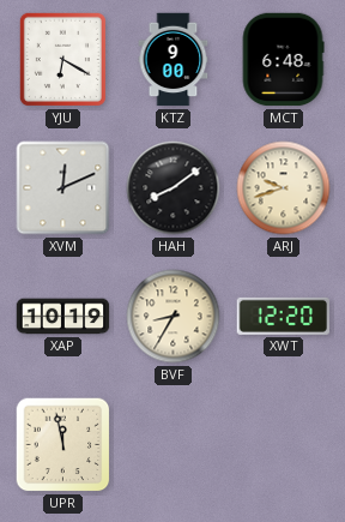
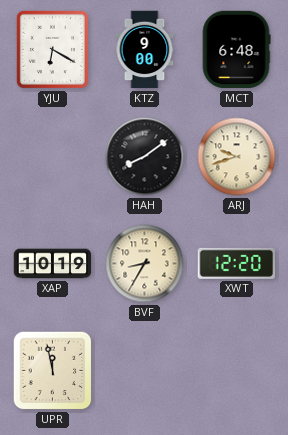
XVM: 12:11 -> none
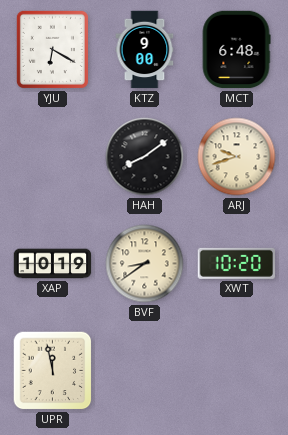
BVF: 8:35 -> 8:39
XWT: 12:20 -> 10:20
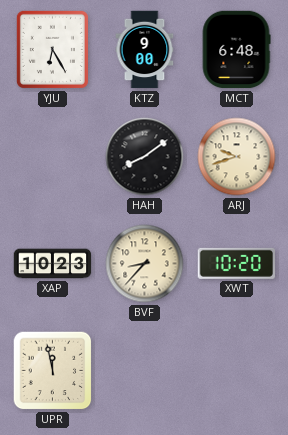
YJU: 6:20 -> 6:25
XAP: 10:19 -> 10:23
BVF: 8:39 -> 8:37
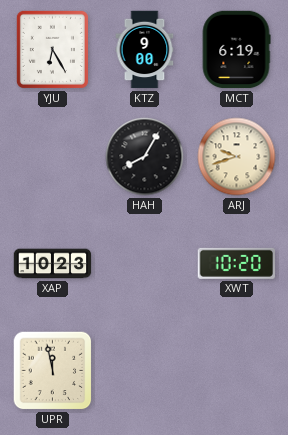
MCT: 6:48 -> 6:19
HAH: 8:09 -> 8:05
BVF: 8:37 -> none
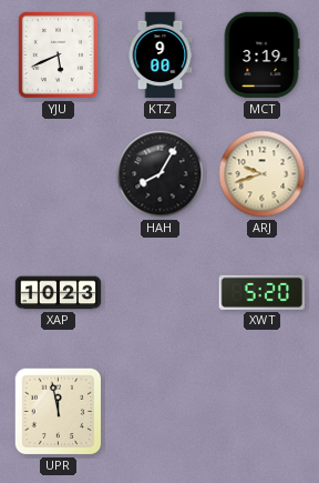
YJU: 6:25 -> 5:41
MCT: 6:19 -> 3:19
XWT: 10:20 -> 5:20
